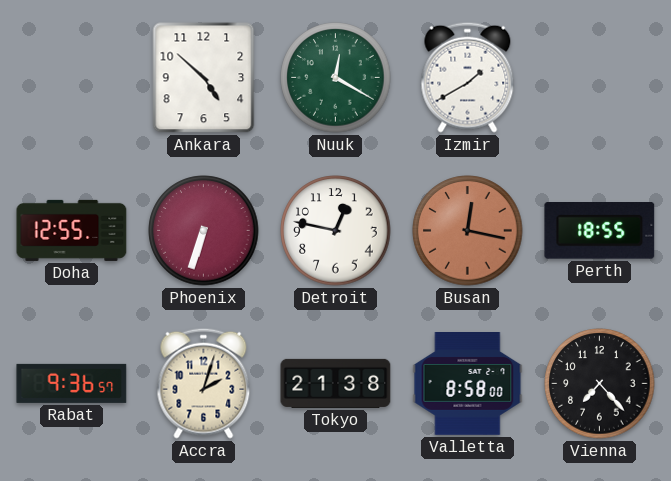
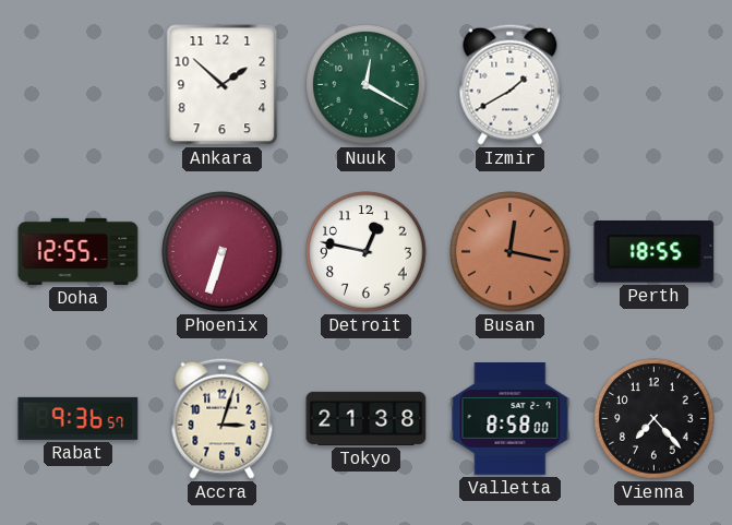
Ankara: 4:52 -> 1:52
Accra: 2:03 -> 3:03
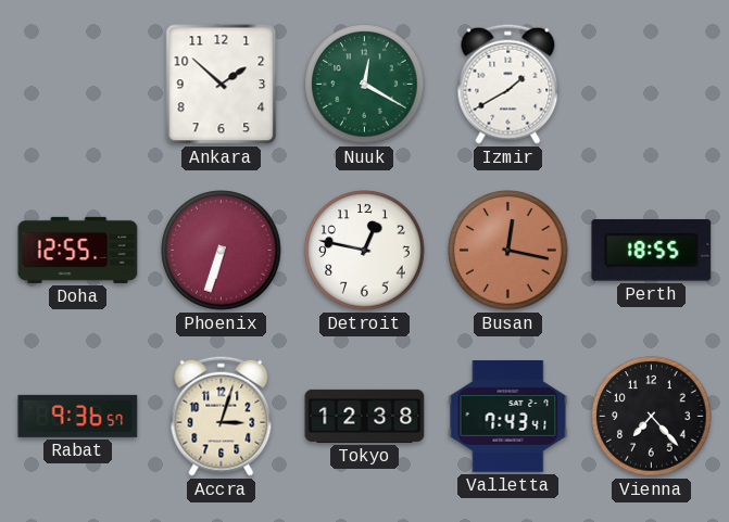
Tokyo: 21:38 -> 12:38
Valletta: 8:58 -> 7:43
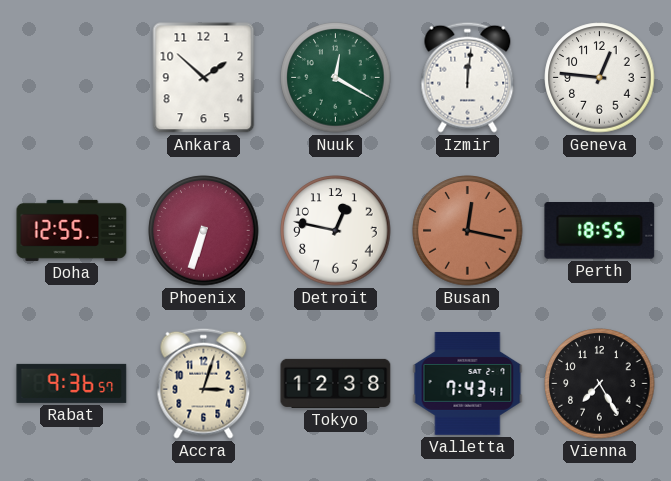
Izmir: 1:40 -> 12:01
Geneva: none -> 12:46
Vienna: 7:23 -> 7:25
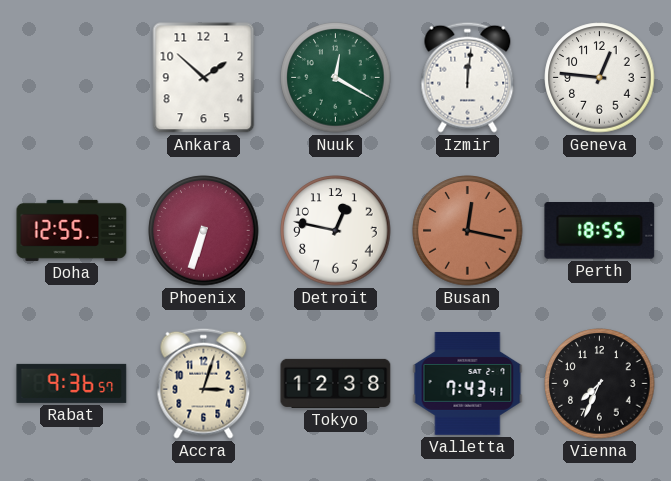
Vienna: 7:25 -> 7:34
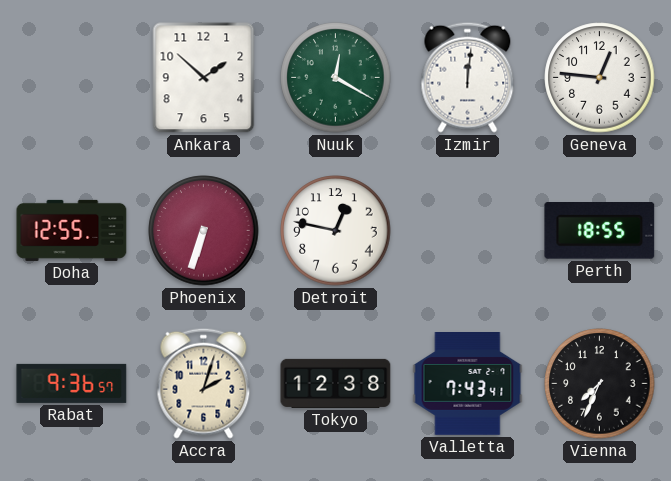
Busan: 12:17 -> none
Accra: 3:03 -> 2:03
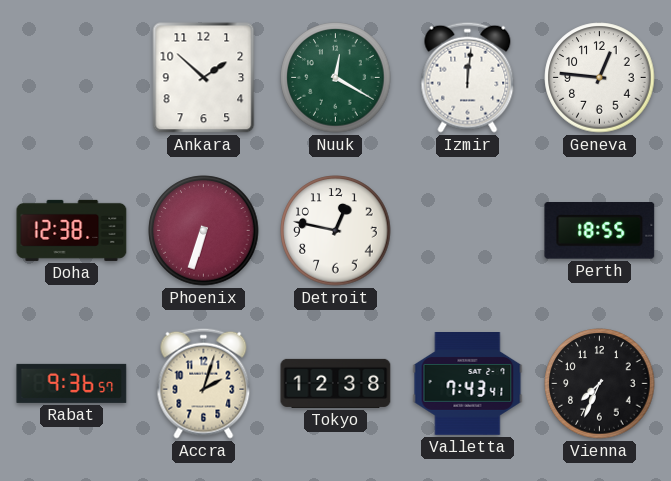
Doha: 12:55 -> 12:38
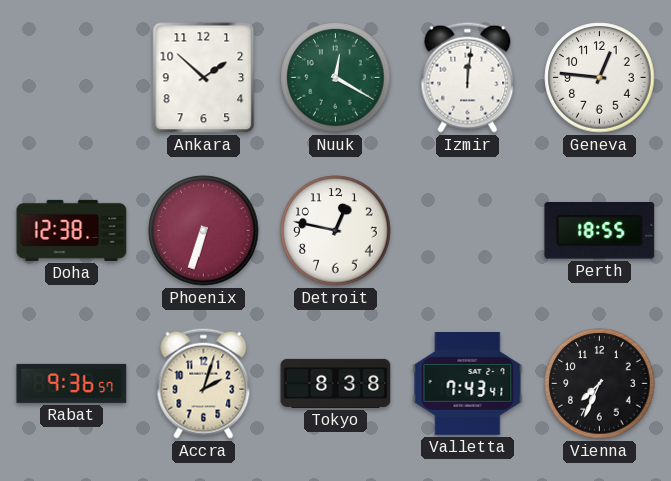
Tokyo: 12:38 -> 8:38
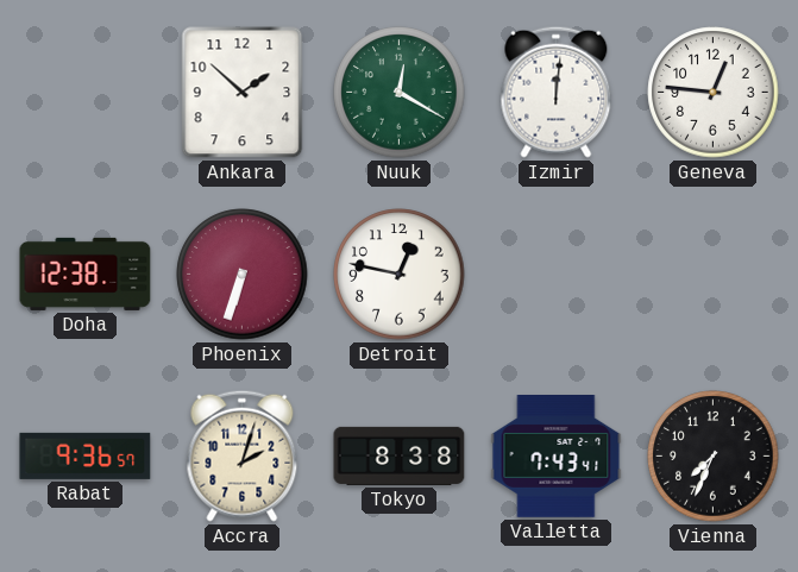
Perth: 18:55 -> none
